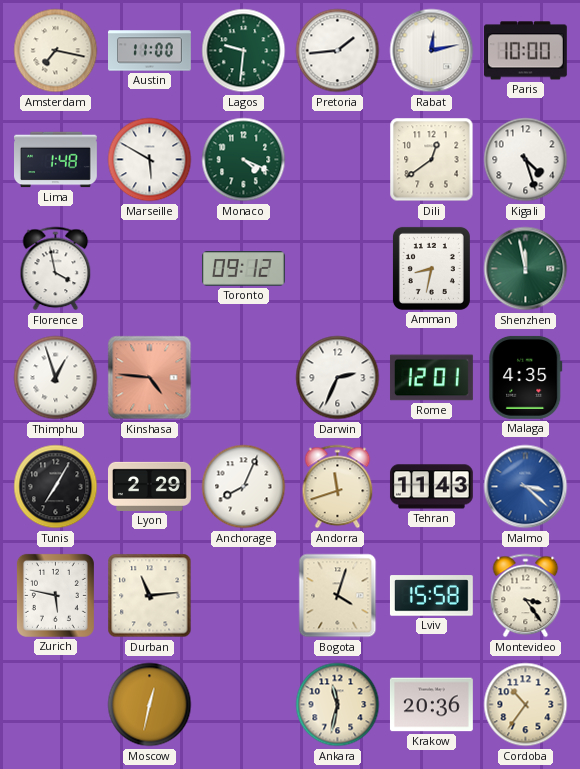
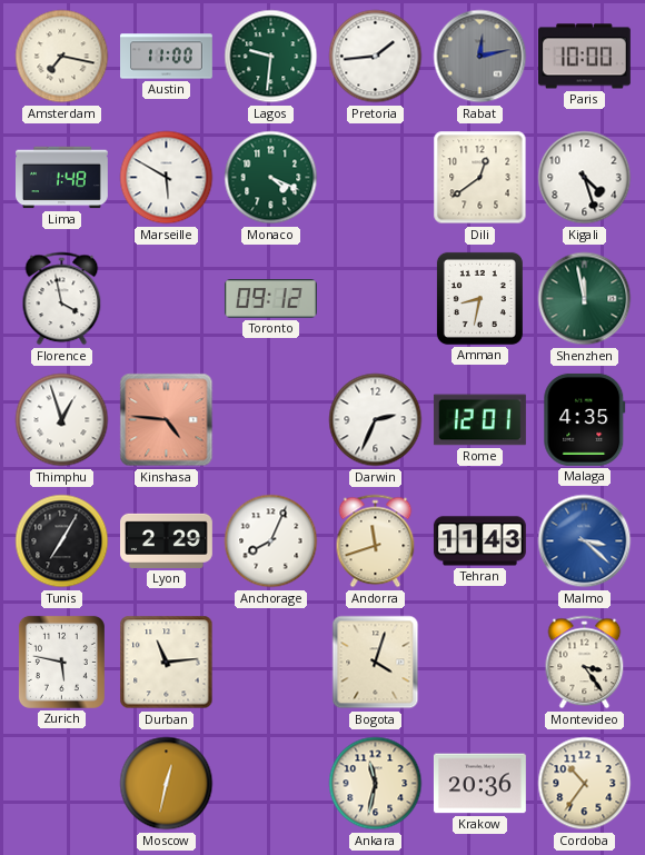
Rabat dial: white -> grey
Lviv: 15:58 -> none
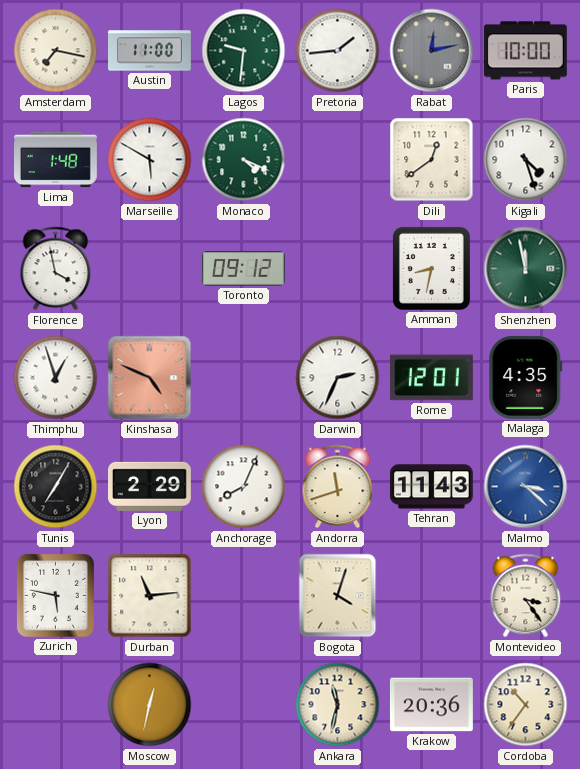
Kinshasa: 4:46 -> 4:49
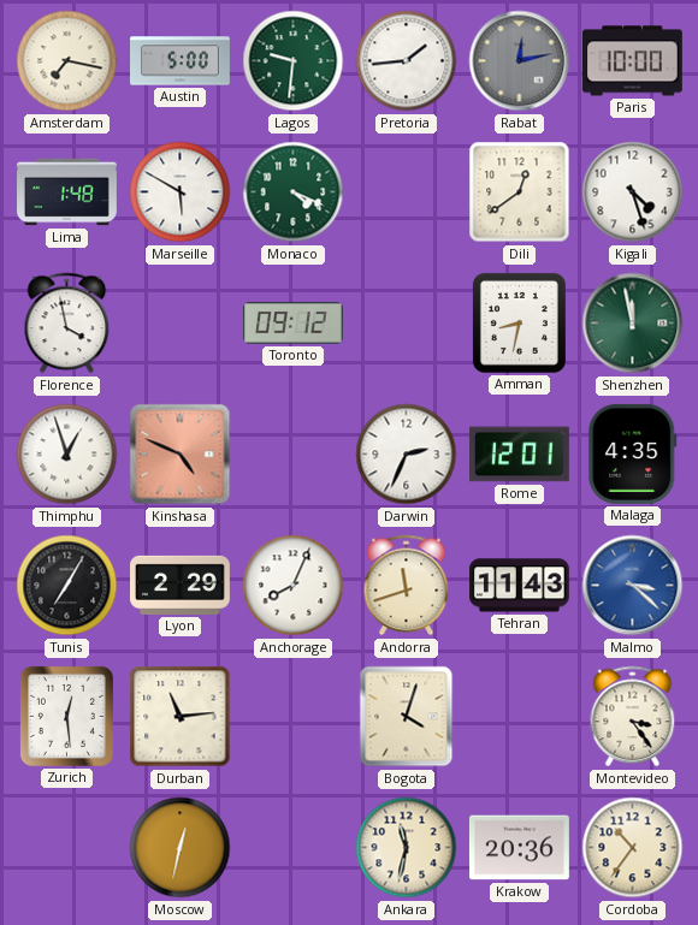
Austin: 11:00 -> 5:00
Zurich: 5:47 -> 12:29
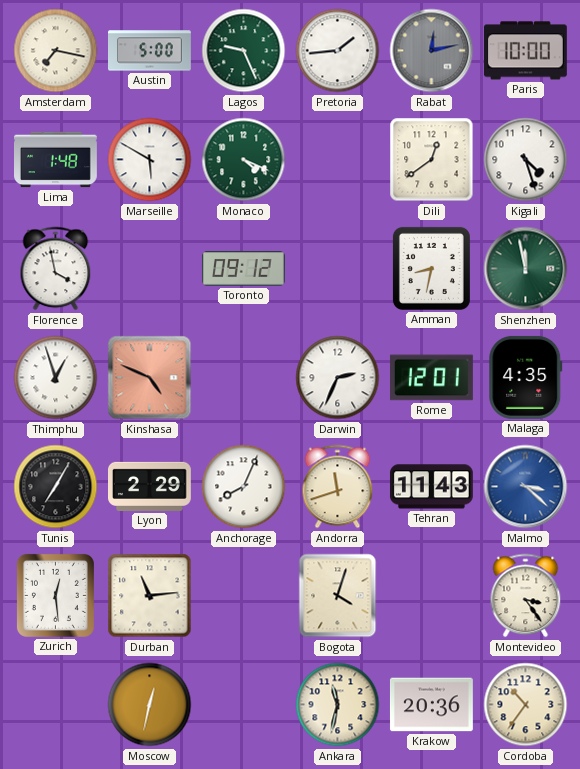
Lagos: 9:31 -> 9:26
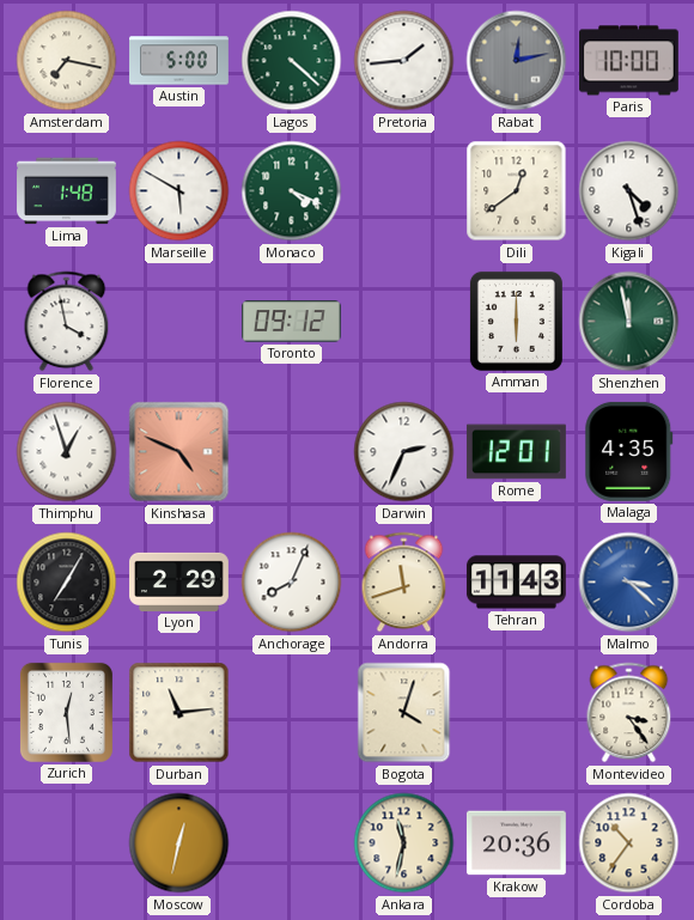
Lagos: 9:26 -> 4:22
Amman: 8:32 -> 6:00
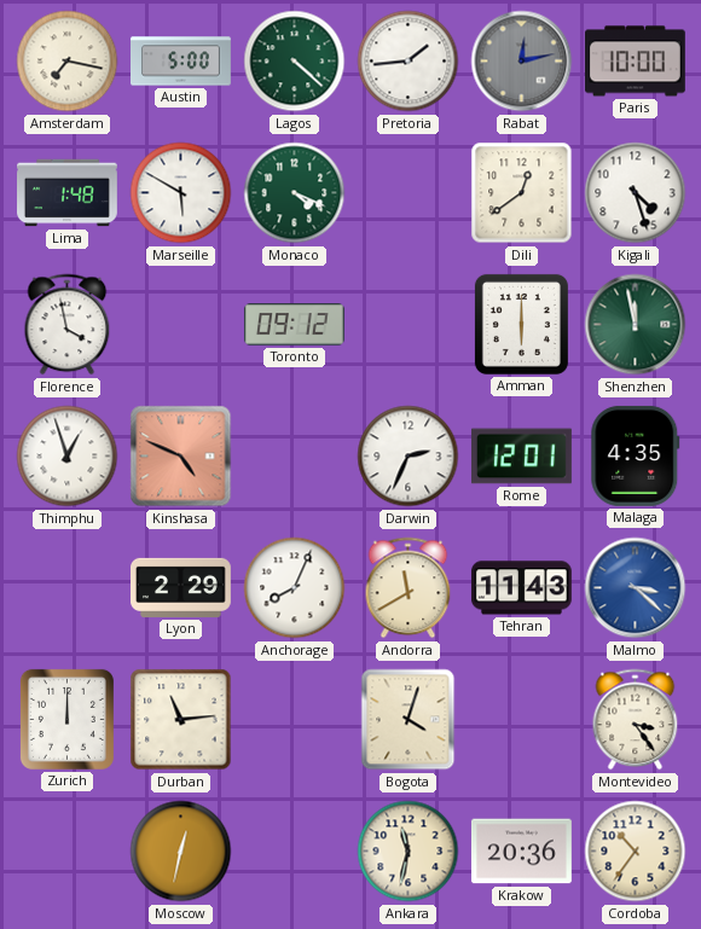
Tunis: 7:05 -> none
Andorra: 11:42 -> 11:40
Zurich: 12:29 -> 12:00
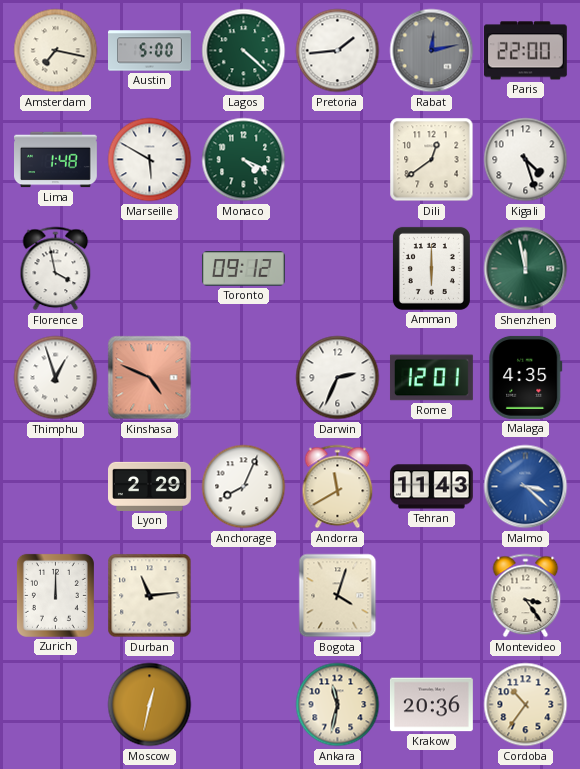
Paris: 10:00 -> 22:00
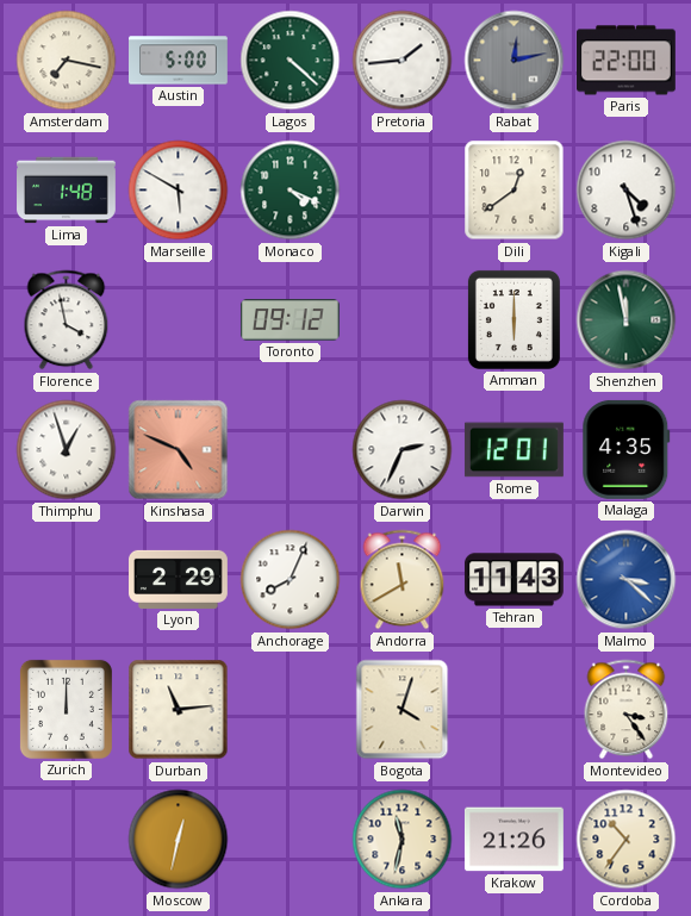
Krakow: 20:36 -> 21:26
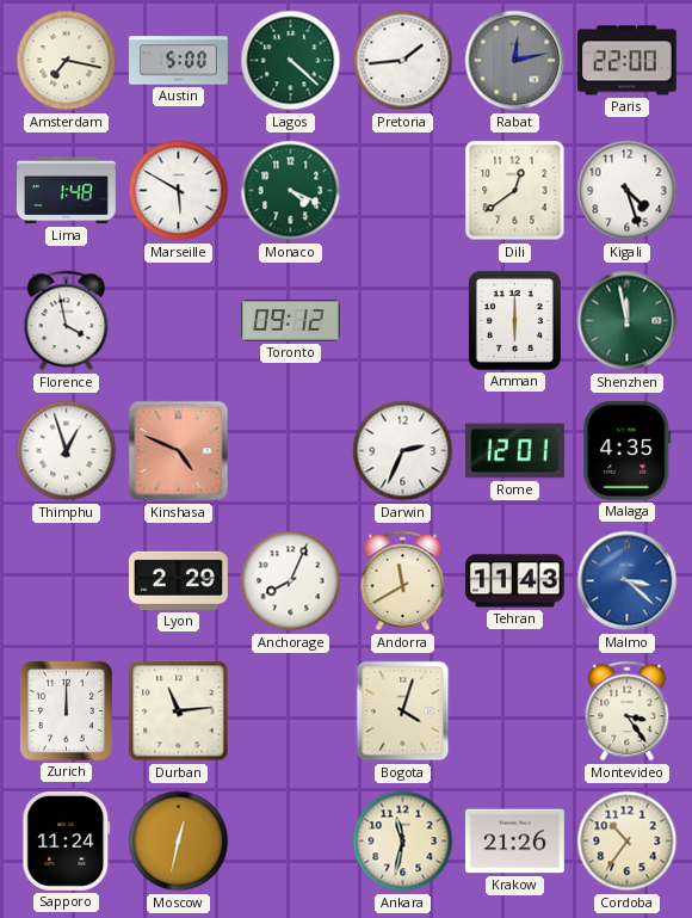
Sapporo: none -> 11:24
